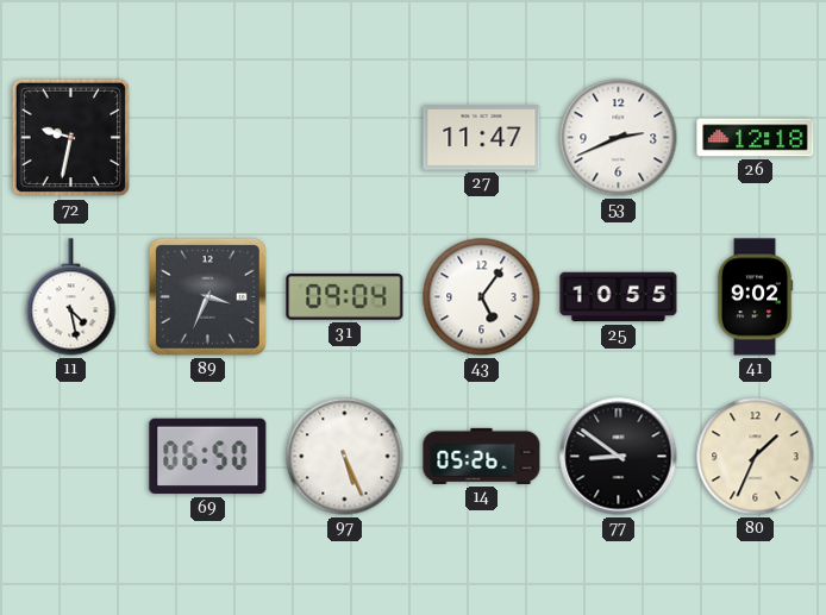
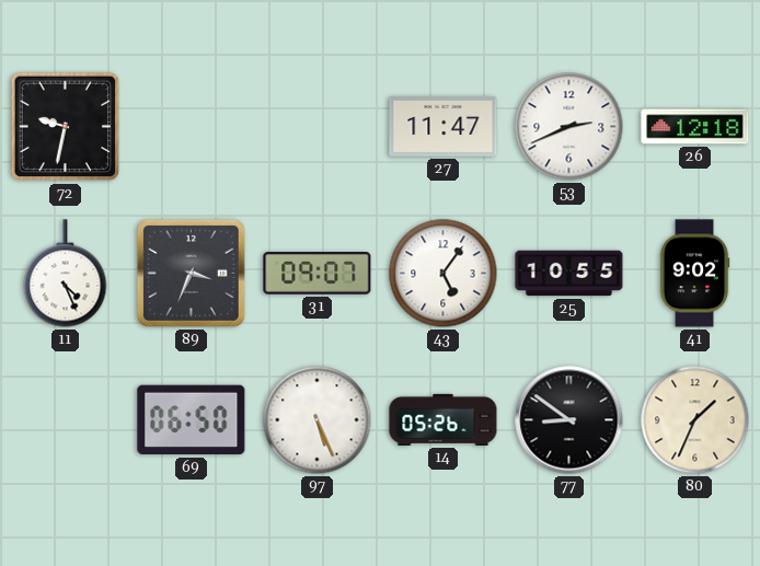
11: 4:28 -> 4:26
31: 09:04 -> 09:07
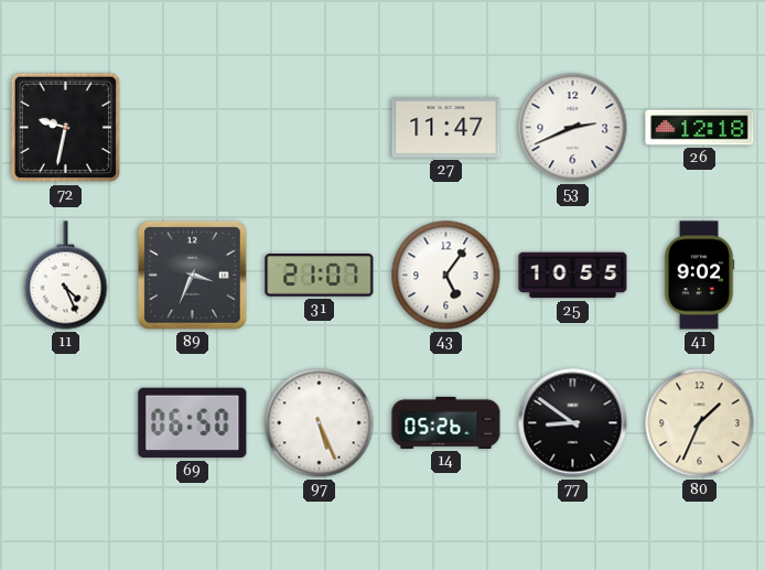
31: 09:07 -> 21:07
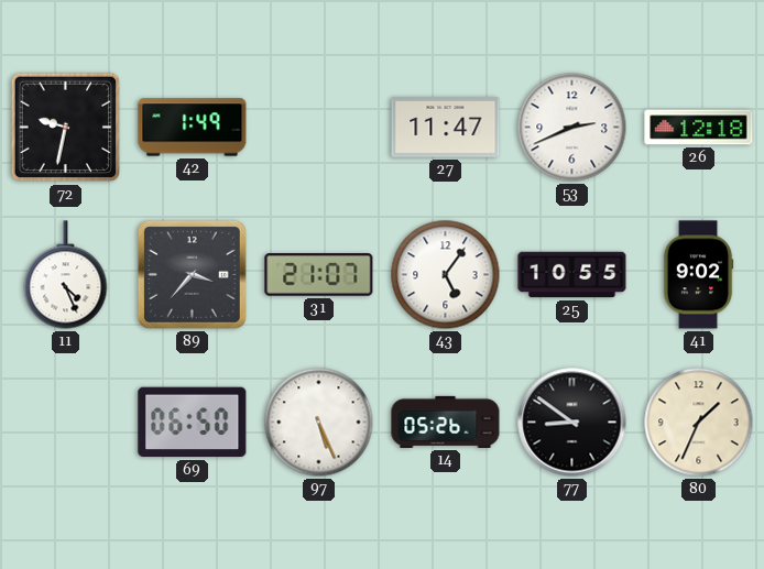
42: none -> 1:49
89: 3:34 -> 3:37
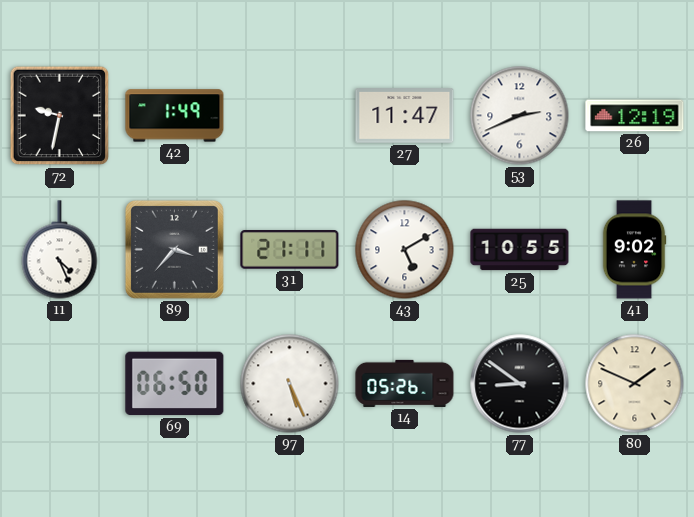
26: 12:18 -> 12:19
31: 21:07 -> 21:11
43: 5:06 -> 5:10
80: 1:34 -> 1:49
